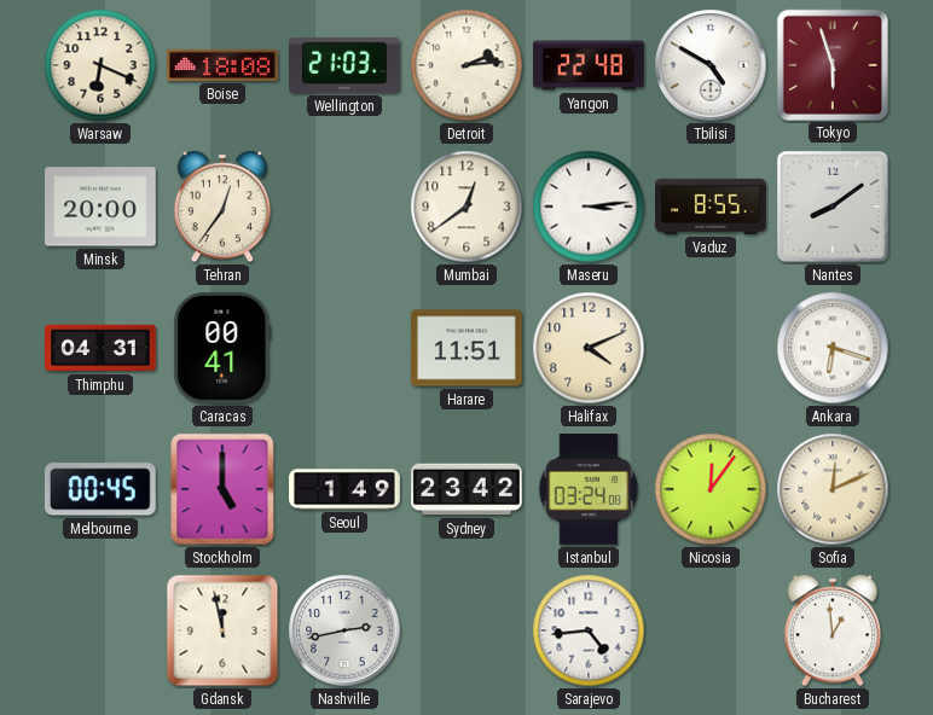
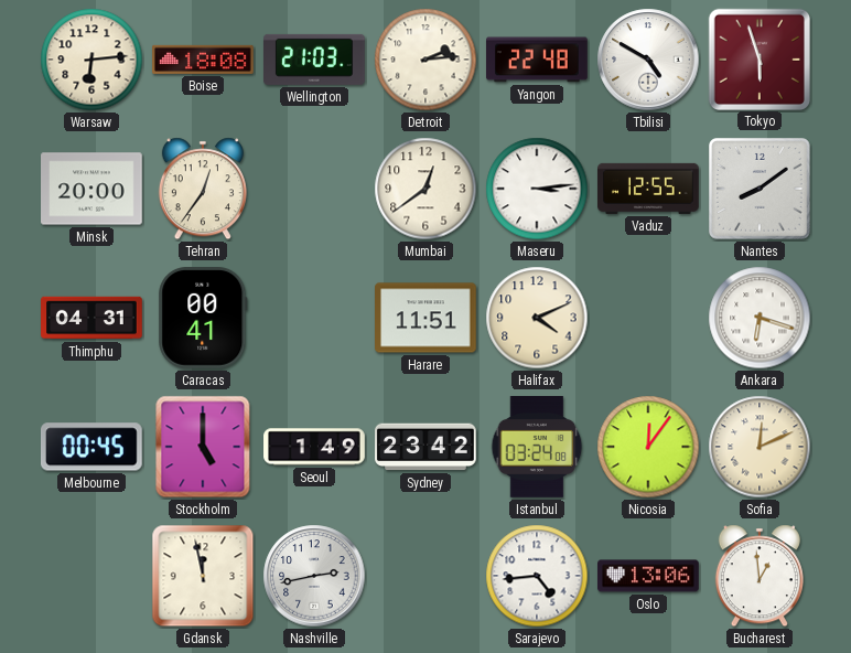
Warsaw: 6:19 -> 6:14
Vaduz: 8:55 -> 12:55
Oslo: none -> 13:06
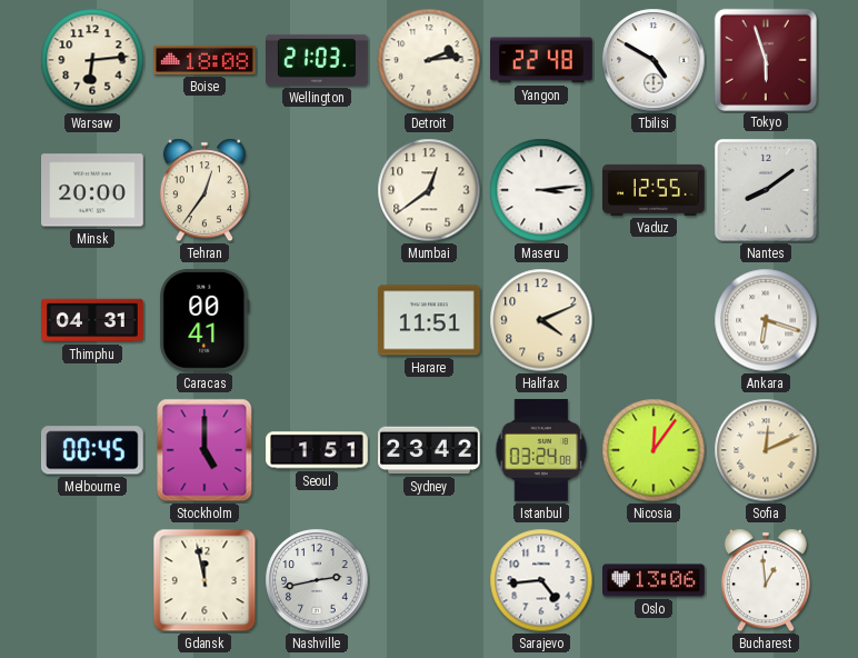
Seoul: 1:49 -> 1:51
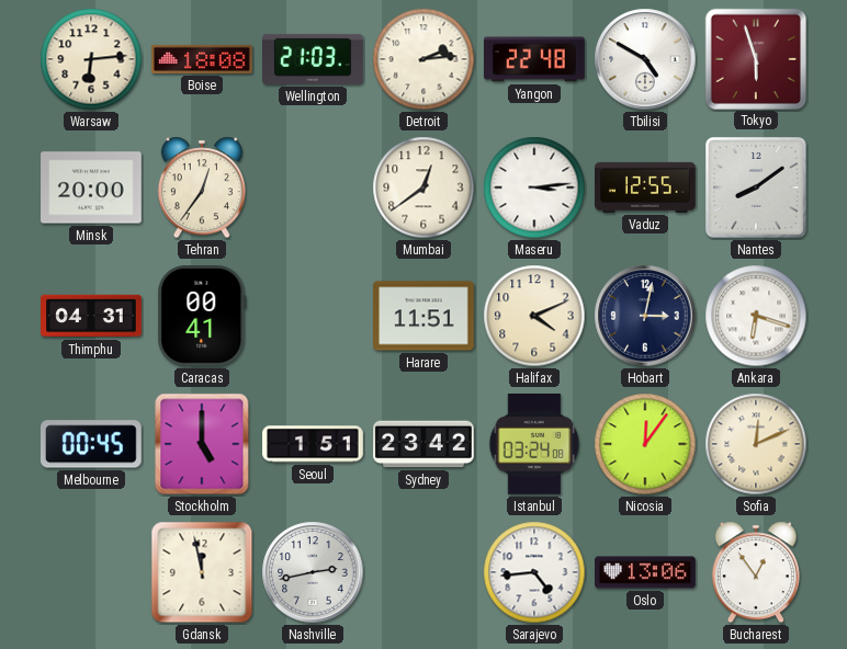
Hobart: none -> 3:02
Bucharest: 12:59 -> 12:54
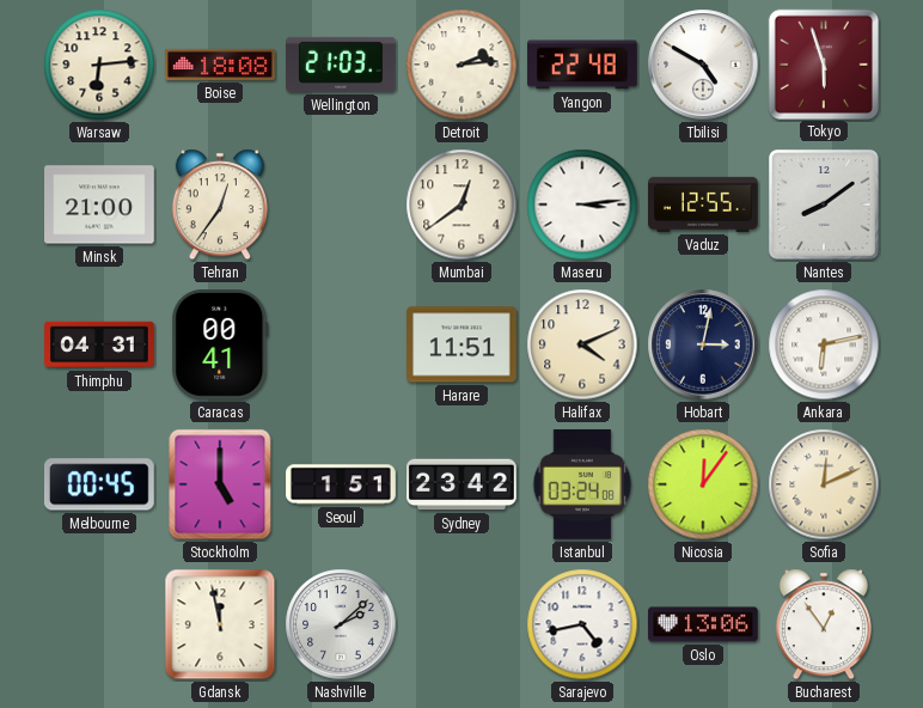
Minsk: 20:00 -> 21:00
Ankara: 6:18 -> 6:13
Nashville: 2:43 -> 2:08
Sarajevo: 4:44 -> 4:43
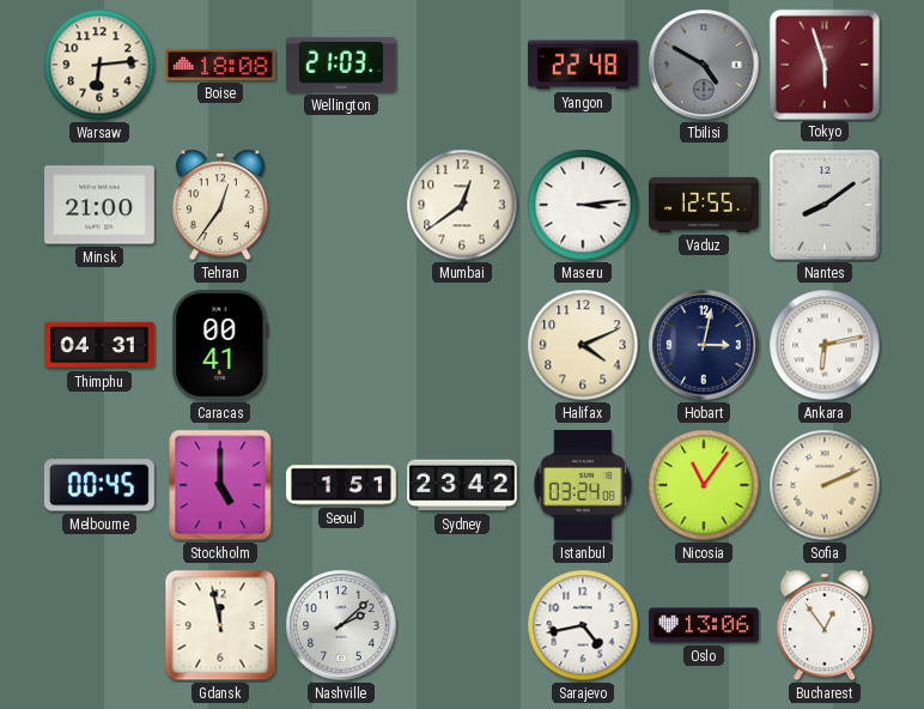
Detroit: 2:14 -> none
Tbilisi dial: white -> grey
Harare: 11:51 -> none
Nicosia: 12:06 -> 11:06
Sofia: 12:11 -> 2:11
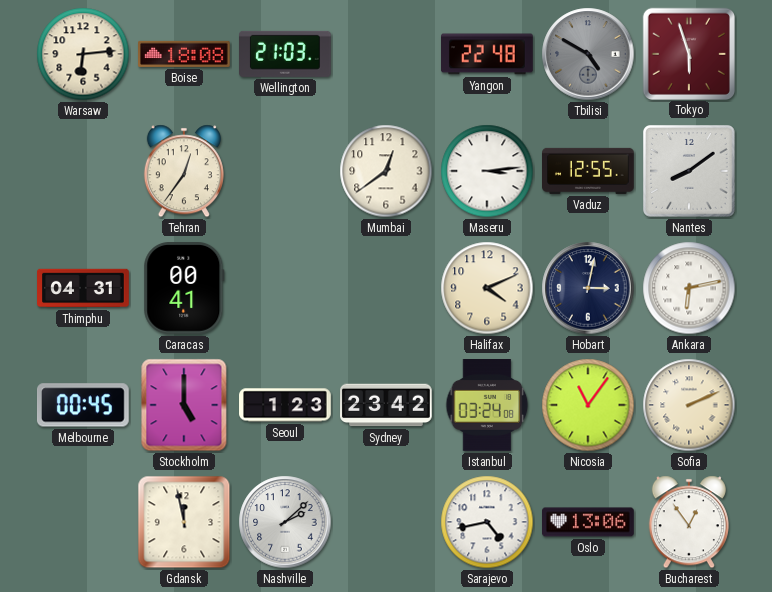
Minsk: 21:00 -> none
Seoul: 1:51 -> 1:23
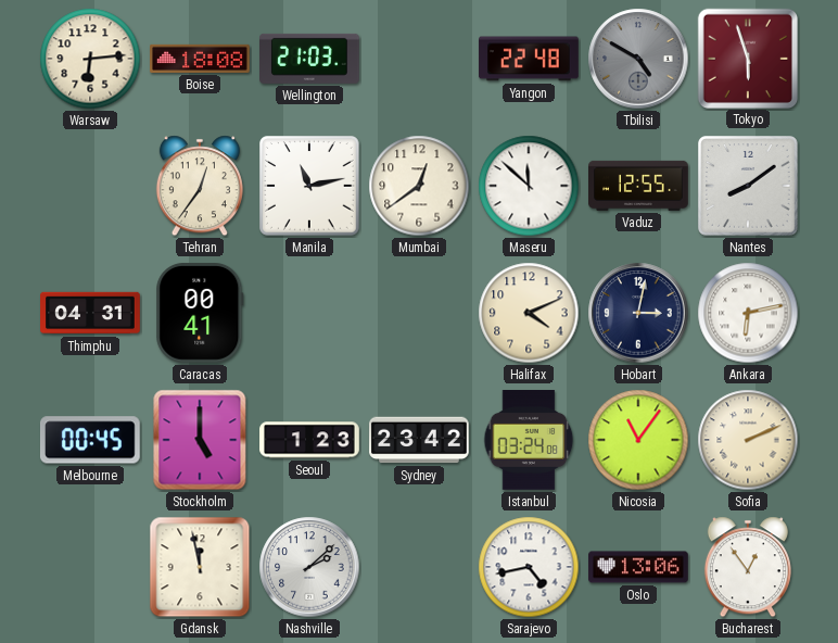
Manila: none -> 11:13
Maseru: 3:14 -> 11:52
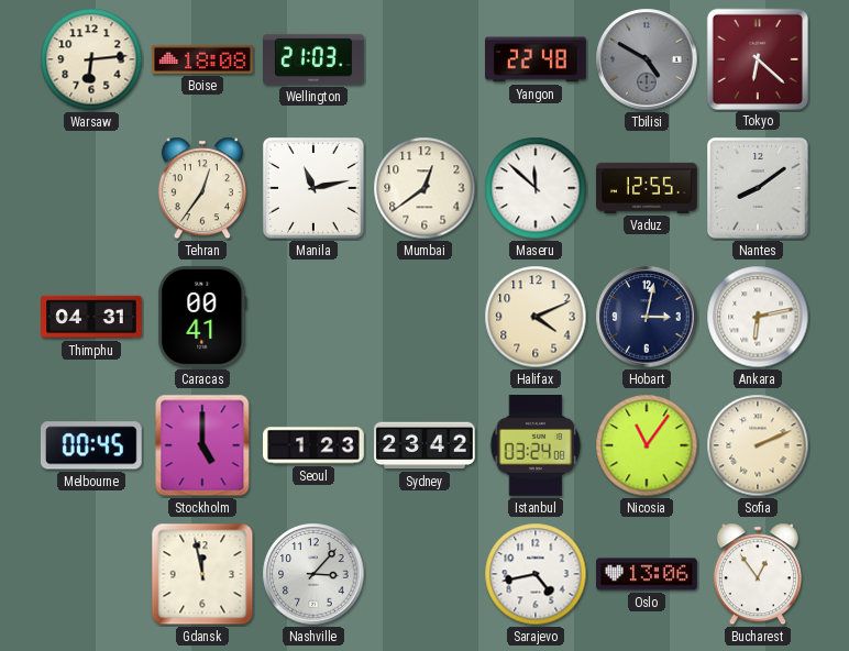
Tokyo: 5:57 -> 6:22
Nashville: 2:08 -> 3:07
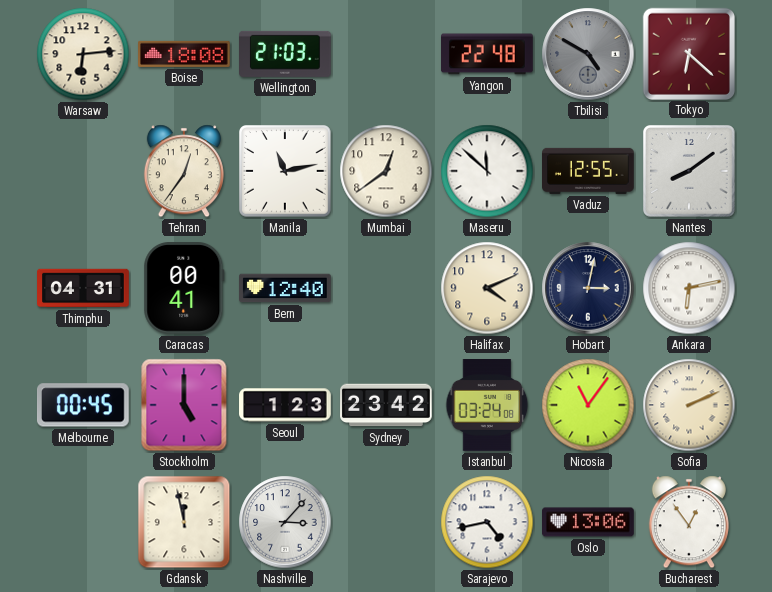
Bern: none -> 12:40
